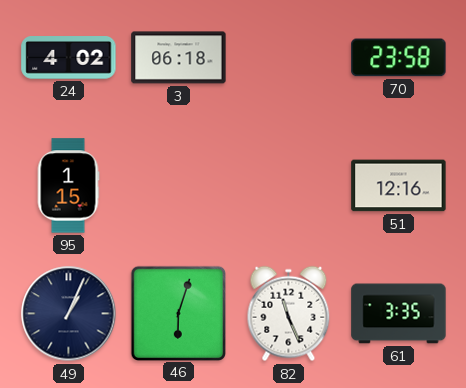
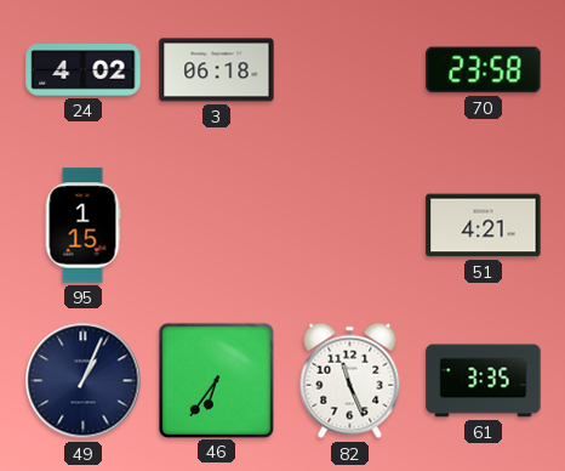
51: 12:16 -> 4:21
46: 6:03 -> 6:36
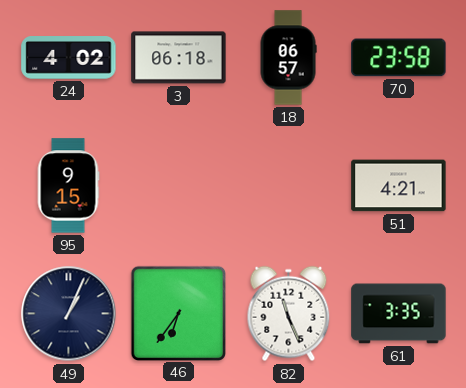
18: none -> 06:57
95: 1:15 -> 9:15
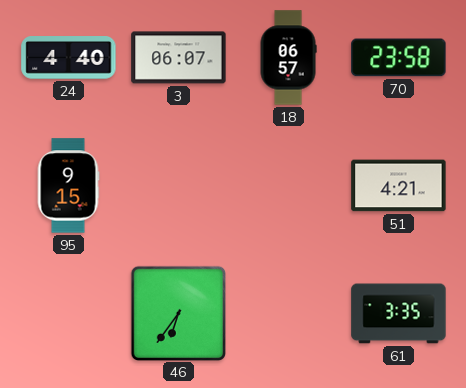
24: 4:02 -> 4:40
3: 06:18 -> 06:07
49: 1:04 -> none
82: 11:26 -> none
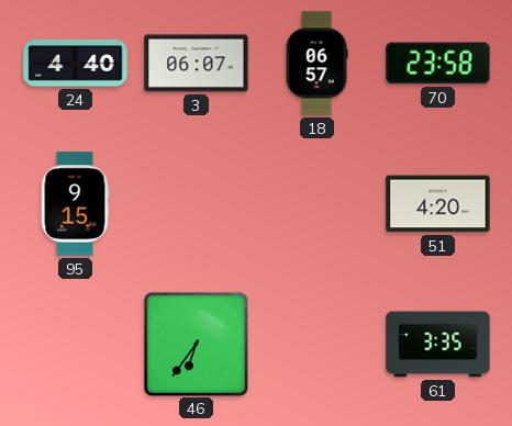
51: 4:21 -> 4:20
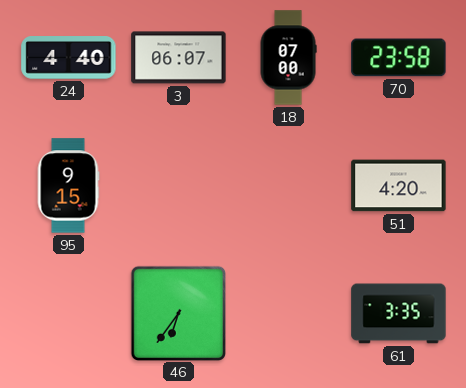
18: 06:57 -> 07:00
